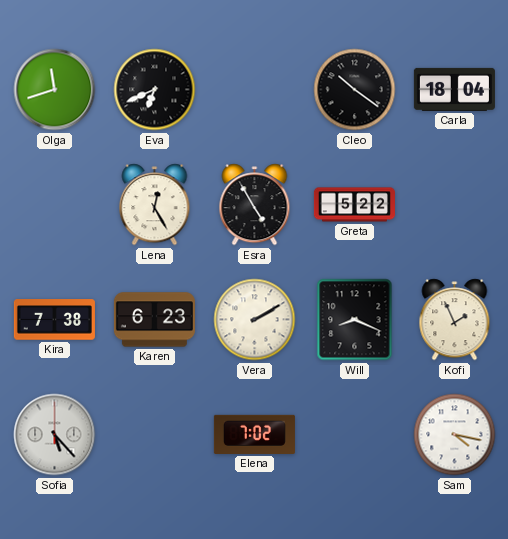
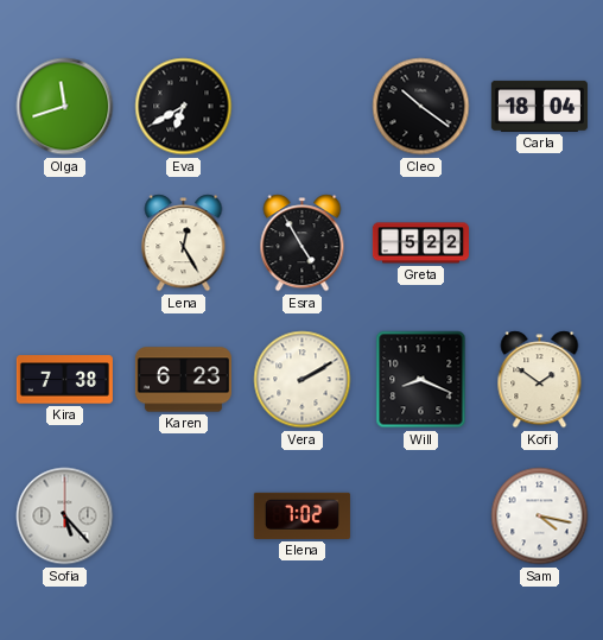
Eva: 6:41 -> 6:40
Kofi: 1:56 -> 1:51
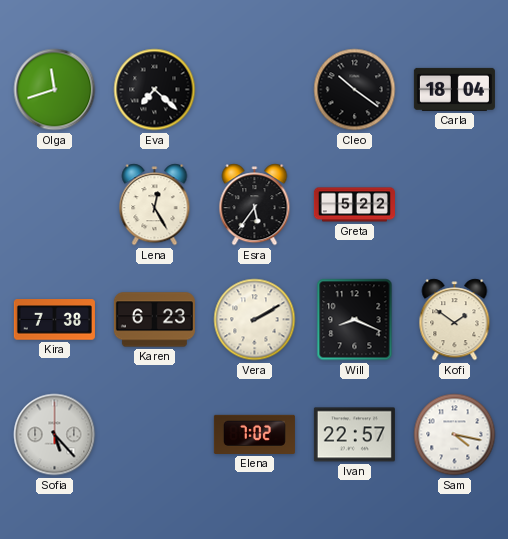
Eva: 6:40 -> 7:22
Esra: 4:55 -> 5:36
Ivan: none -> 22:57
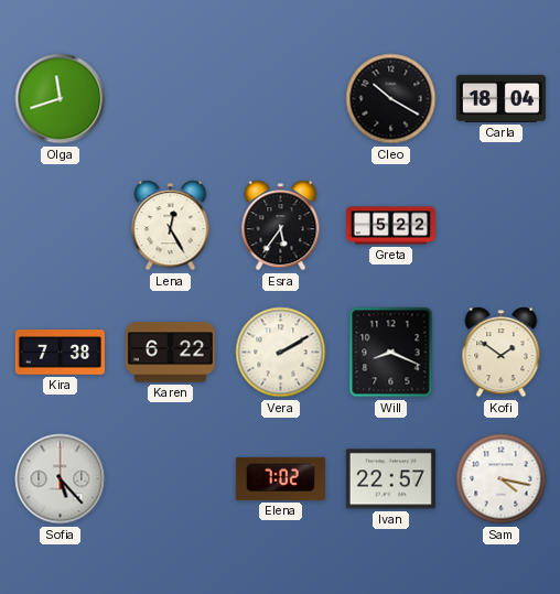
Eva: 7:22 -> none
Cleo: 10:21 -> 10:20
Karen: 6:23 -> 6:22
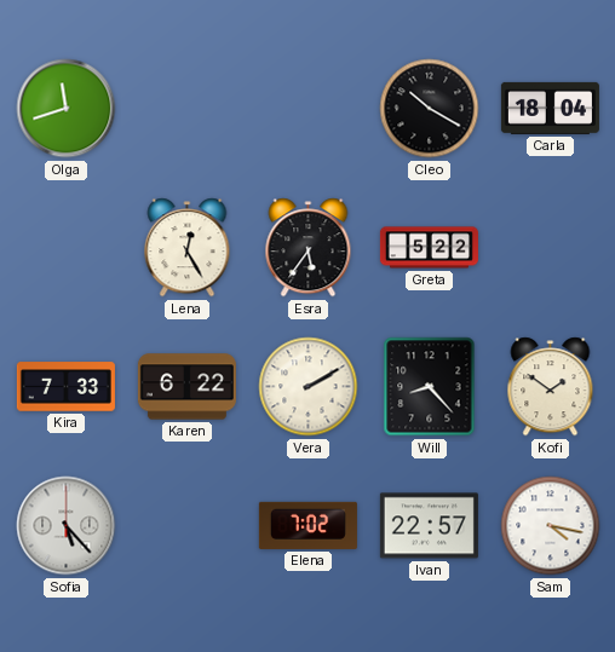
Kira: 7:38 -> 7:33
Will: 8:19 -> 8:23
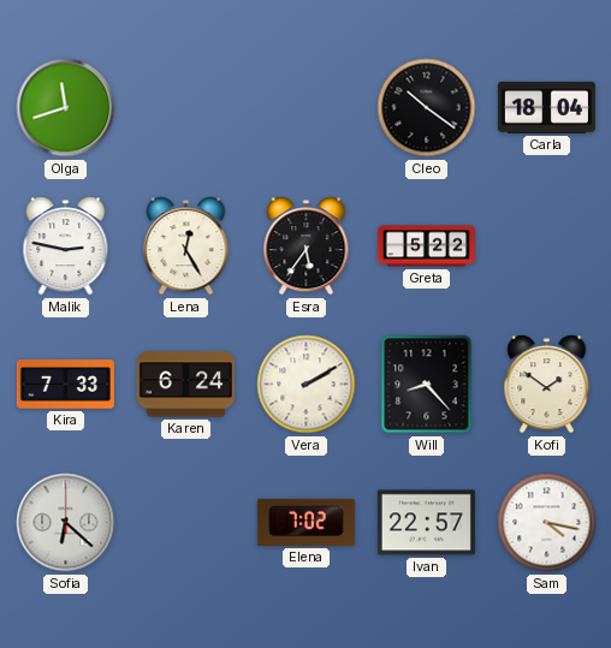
Cleo: 10:20 -> 10:21
Malik: none -> 2:47
Karen: 6:22 -> 6:24
Sofia: 5:23 -> 6:22
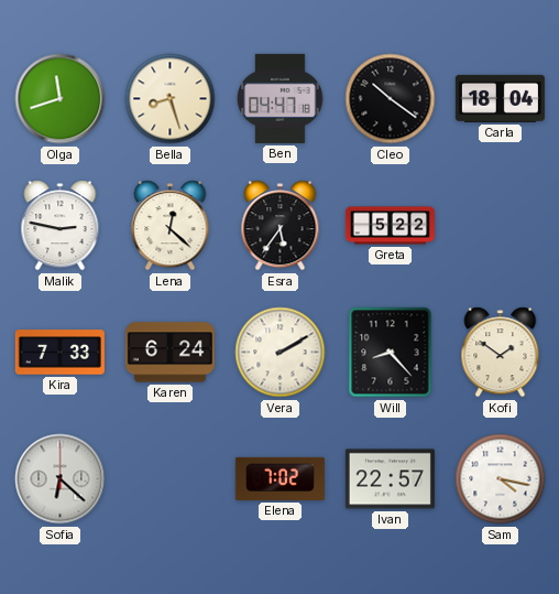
Bella: none -> 8:27
Ben: none -> 04:47
Lena: 12:25 -> 12:22
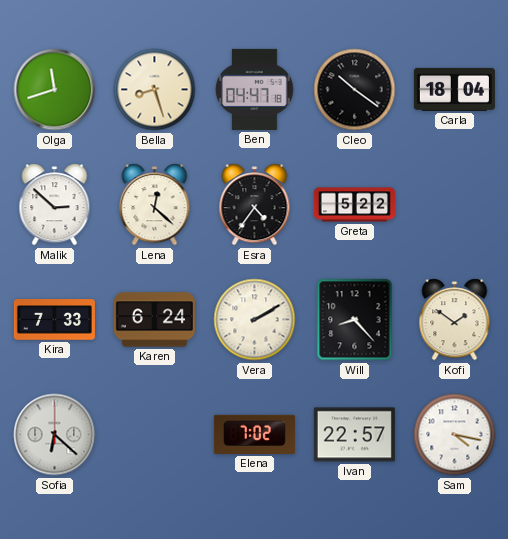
Malik: 2:47 -> 2:52
Esra: 5:36 -> 4:36
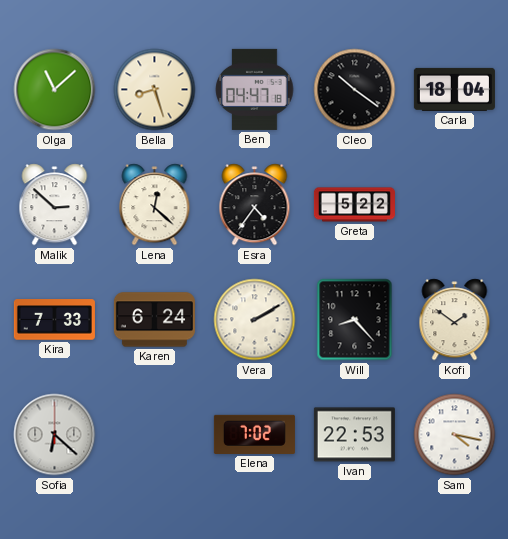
Olga: 11:42 -> 11:08
Ivan: 22:57 -> 22:53
